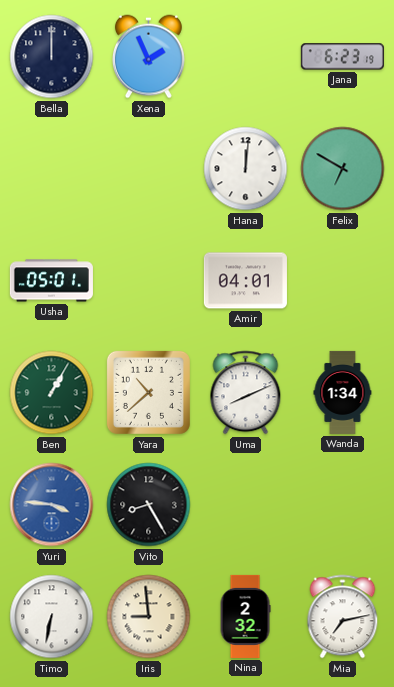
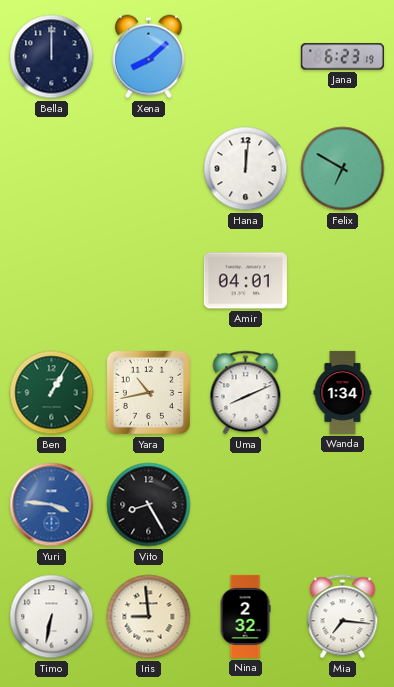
Xena: 1:56 -> 8:08
Usha: 05:01 -> none
Yara: 10:38 -> 10:43
Mia: 7:13 -> 7:16
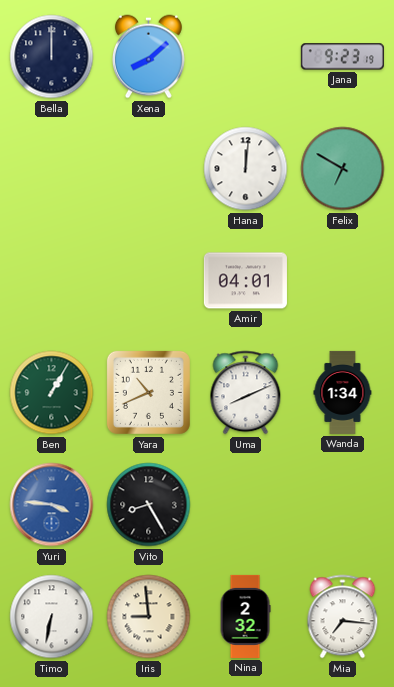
Jana: 6:23 -> 9:23
Yara: 10:43 -> 10:41
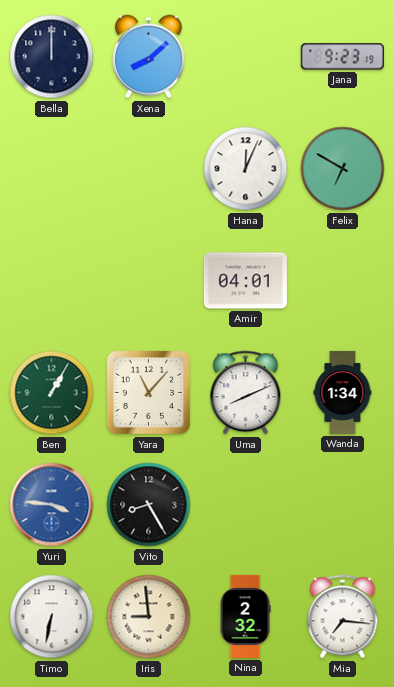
Hana: 12:01 -> 12:04
Yara: 10:41 -> 11:07
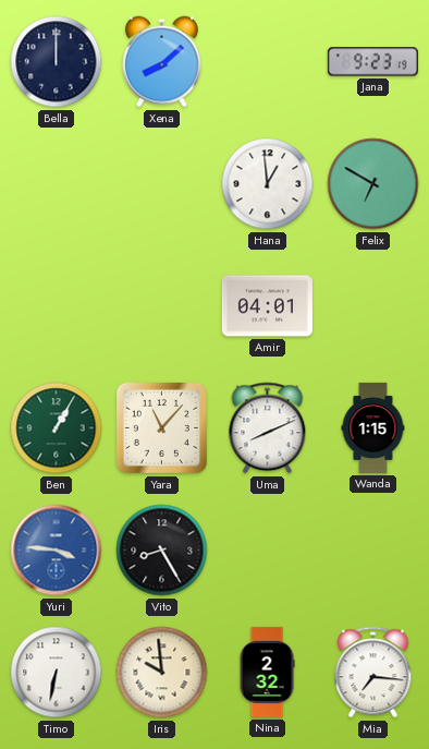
Hana: 12:04 -> 12:59
Wanda: 1:34 -> 1:15
Iris: 8:59 -> 9:59
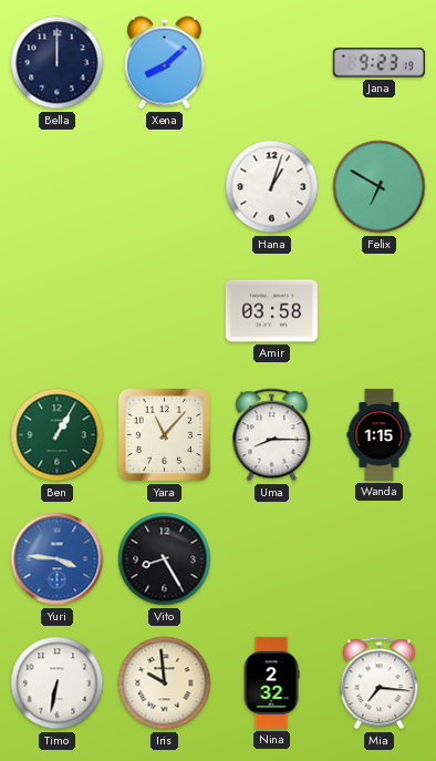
Hana: 12:59 -> 1:03
Amir: 04:01 -> 03:58
Uma: 8:11 -> 8:15
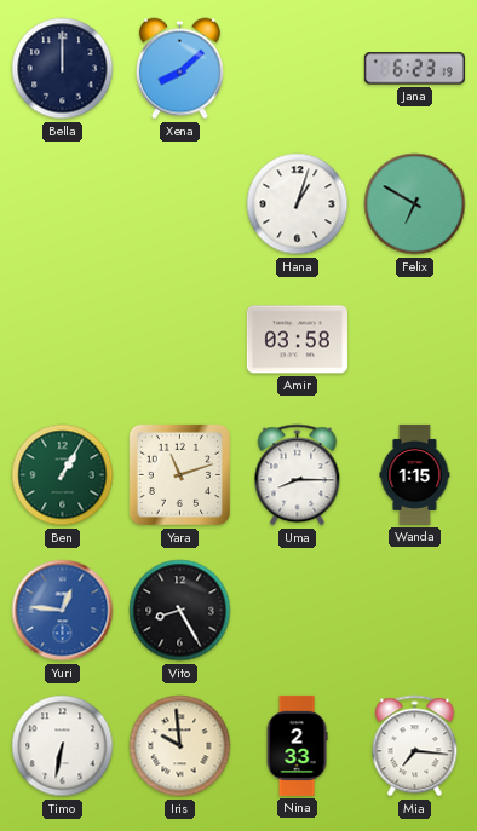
Jana: 9:23 -> 6:23
Yara: 11:07 -> 11:12
Yuri: 3:46 -> 12:46
Nina: 2:32 -> 2:33
